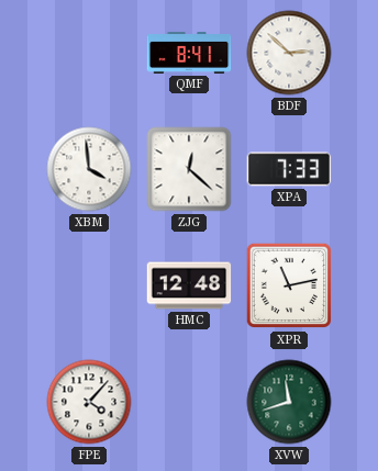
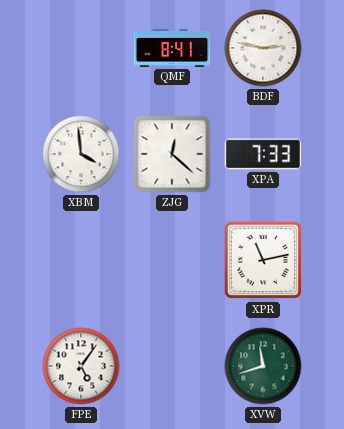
BDF: 2:52 -> 2:47
HMC: 12:48 -> none
FPE: 4:07 -> 5:06
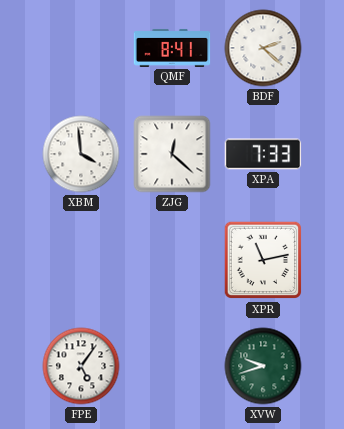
BDF: 2:47 -> 2:22
XVW: 11:42 -> 9:42
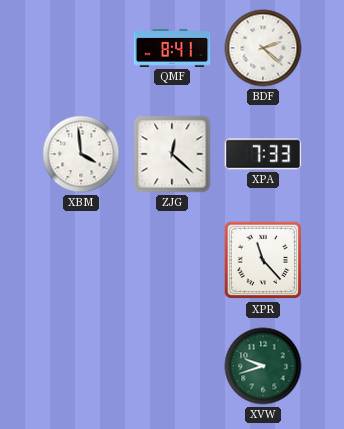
XPR: 11:13 -> 11:23
FPE: 5:06 -> none
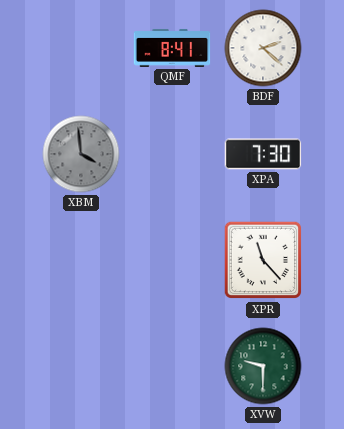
XBM dial: white -> grey
ZJG: 12:22 -> none
XPA: 7:33 -> 7:30
XVW: 9:42 -> 9:30
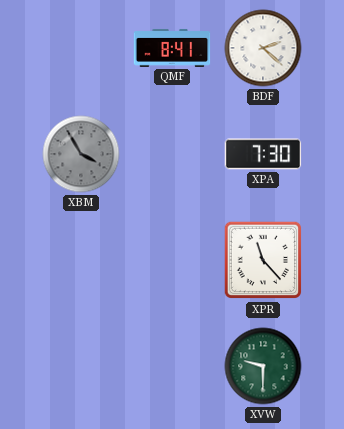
XBM: 3:59 -> 3:55
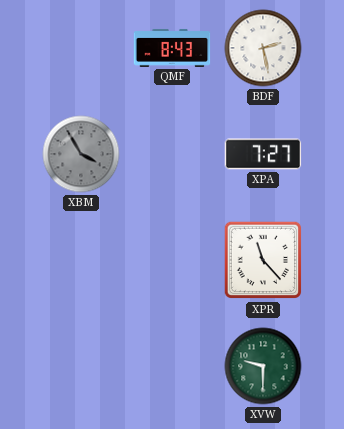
QMF: 8:41 -> 8:43
BDF: 2:22 -> 2:28
XPA: 7:30 -> 7:27
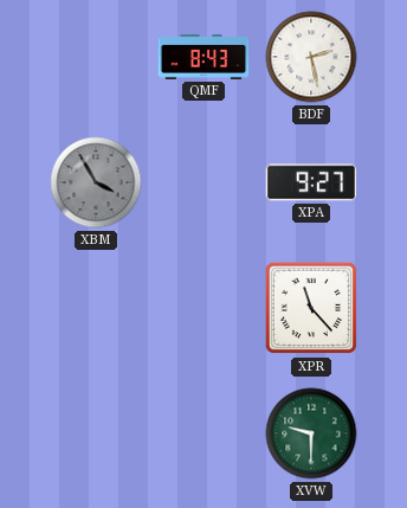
XPA: 7:27 -> 9:27
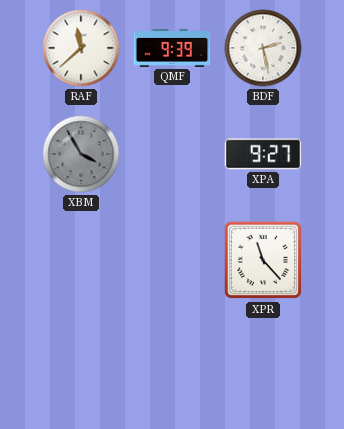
RAF: none -> 11:38
QMF: 8:43 -> 9:39
XVW: 9:30 -> none
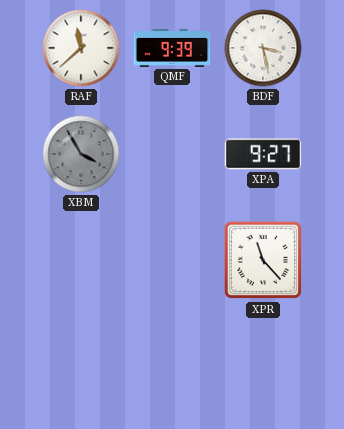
BDF: 2:28 -> 3:28
